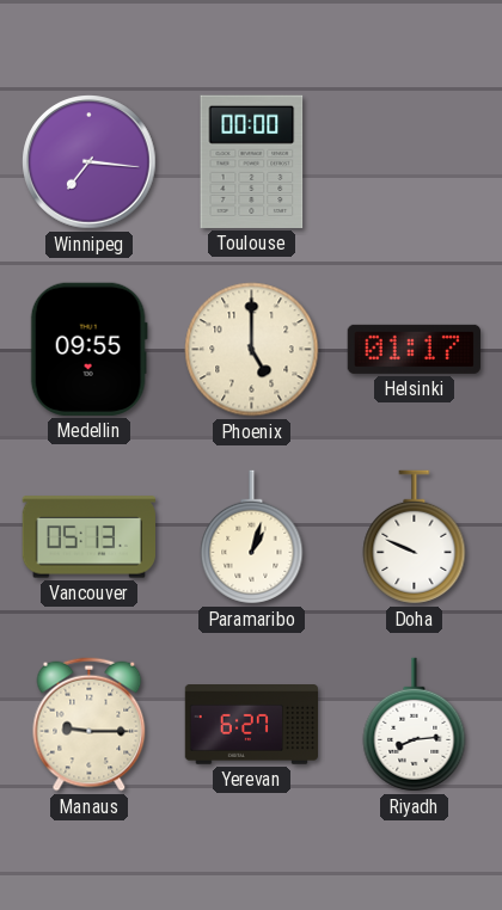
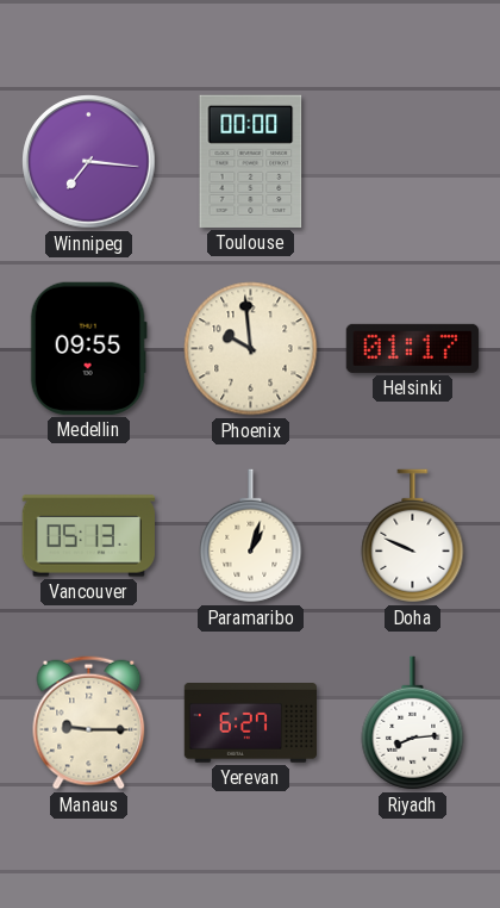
Phoenix: 5:00 -> 9:59
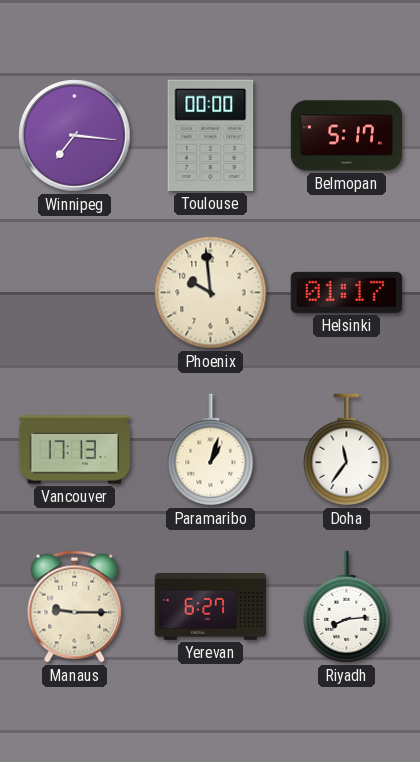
Belmopan: none -> 5:17
Medellin: 09:55 -> none
Vancouver: 05:13 -> 17:13
Doha: 9:49 -> 11:36
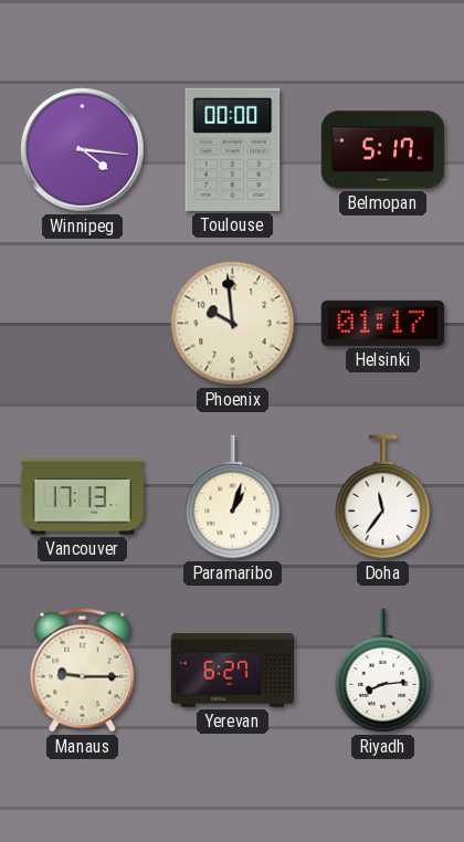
Winnipeg: 7:16 -> 4:16
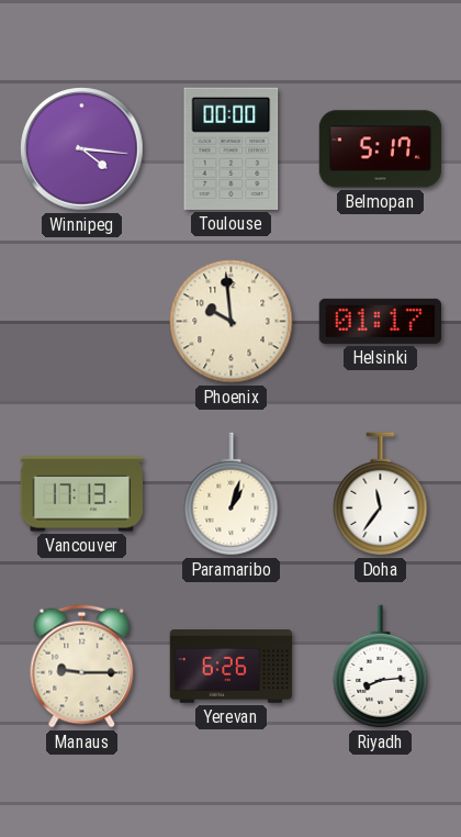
Yerevan: 6:27 -> 6:26
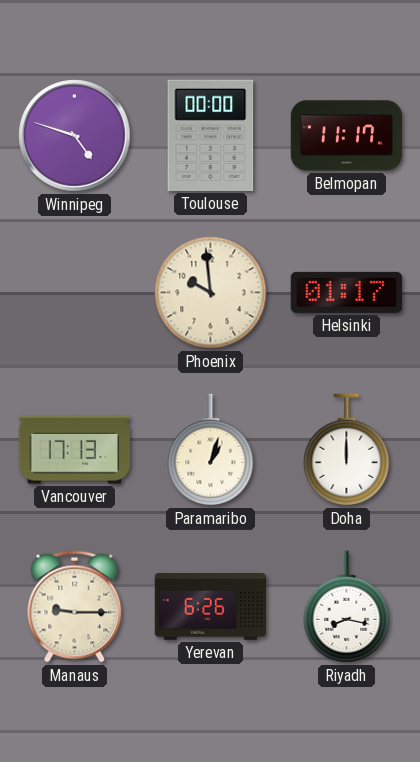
Winnipeg: 4:16 -> 4:48
Belmopan: 5:17 -> 11:17
Doha: 11:36 -> 12:00
Riyadh: 8:14 -> 8:17
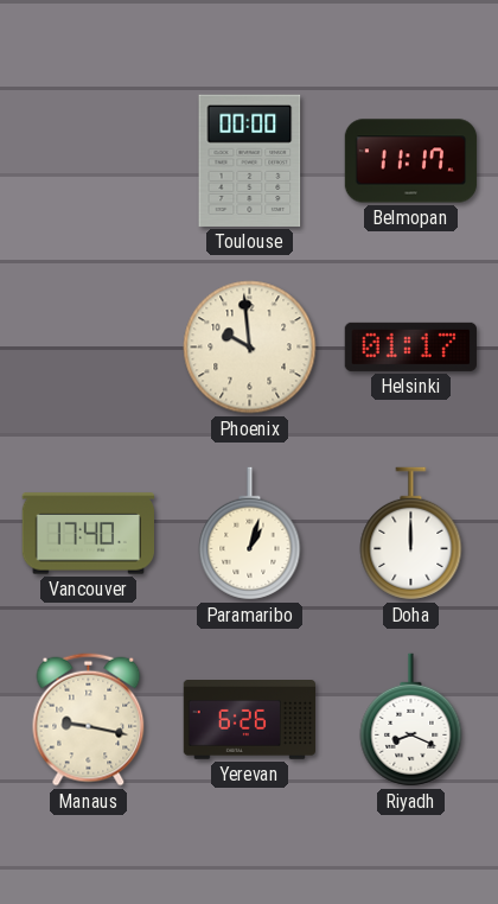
Winnipeg: 4:48 -> none
Vancouver: 17:13 -> 17:40
Manaus: 9:15 -> 9:17
Riyadh: 8:17 -> 8:19
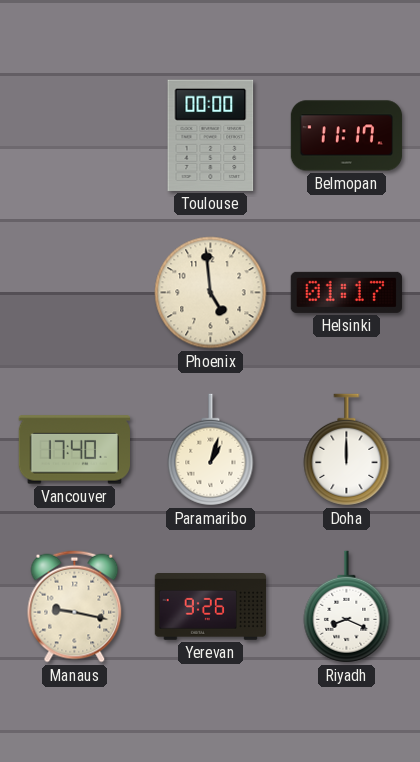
Phoenix: 9:59 -> 4:59
Yerevan: 6:26 -> 9:26
